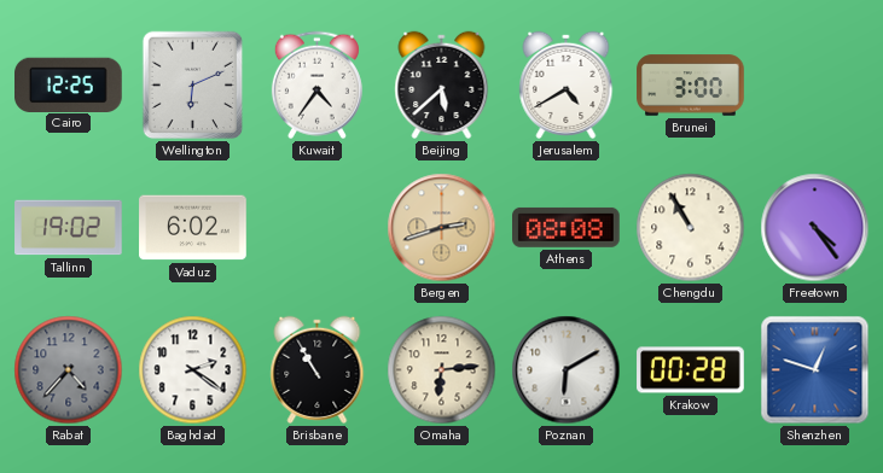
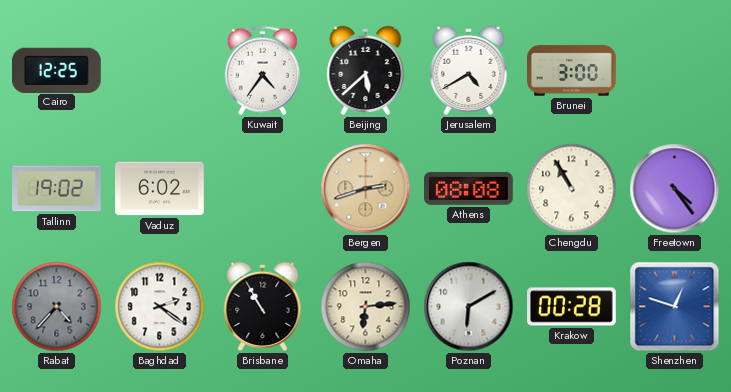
Wellington: 6:11 -> none
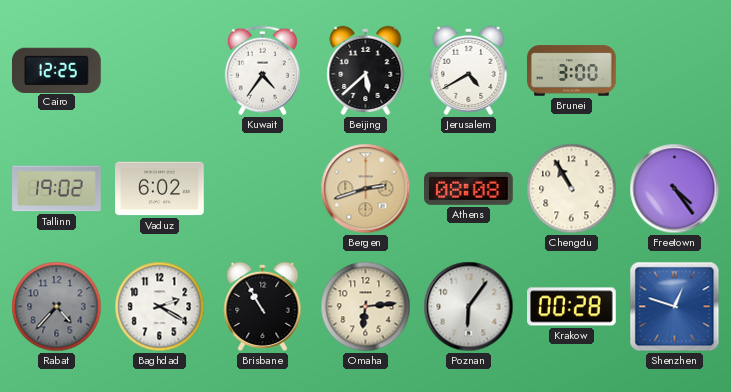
Baghdad: 2:21 -> 2:20
Poznan: 6:10 -> 6:06
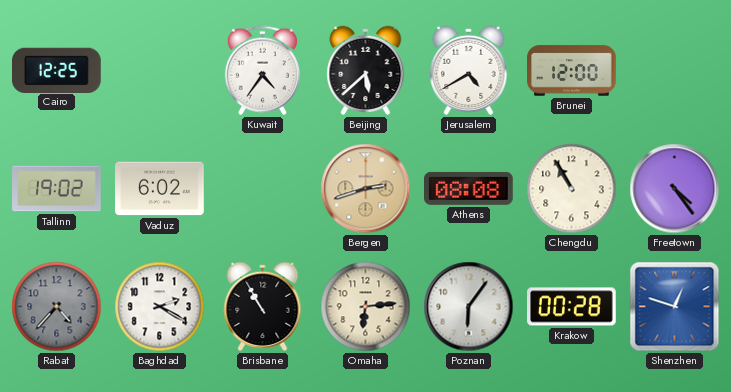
Brunei: 3:00 -> 12:00
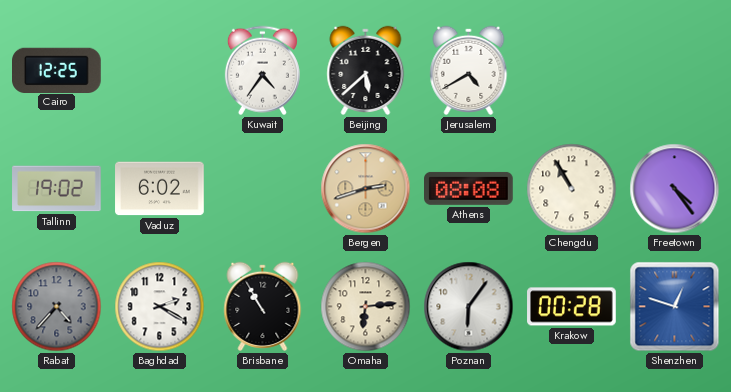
Brunei: 12:00 -> none
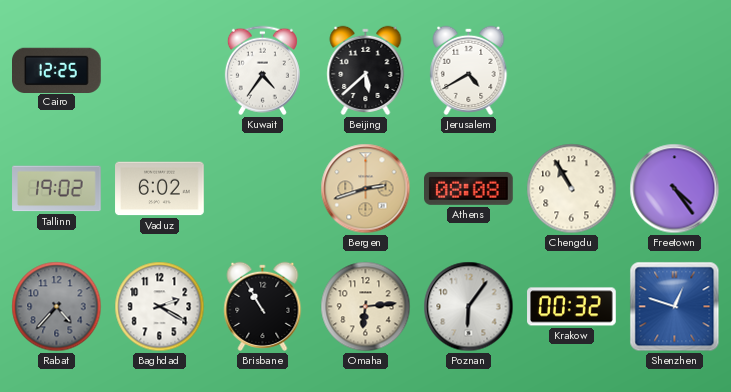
Krakow: 00:28 -> 00:32
